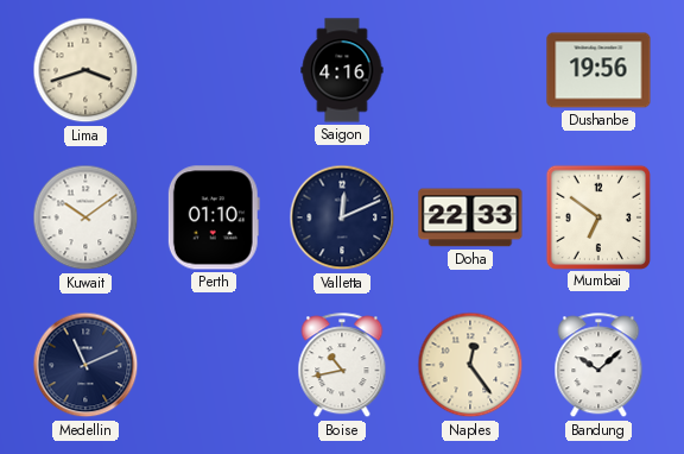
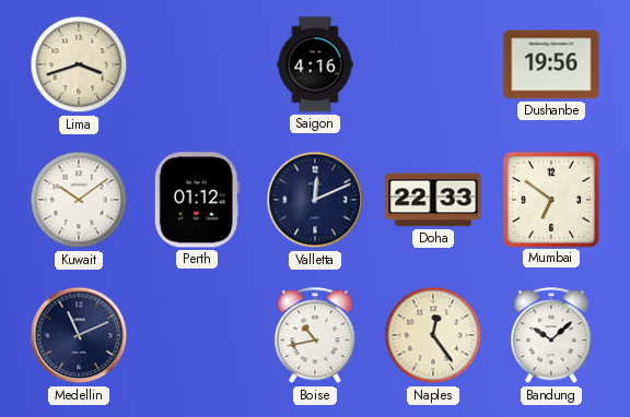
Perth: 01:10 -> 01:12
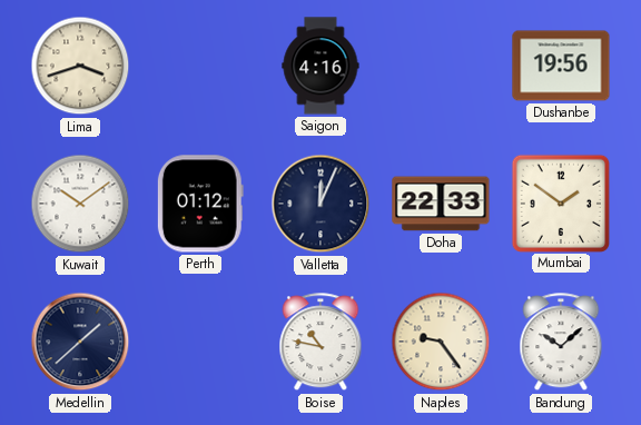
Valletta: 12:11 -> 12:04
Mumbai: 6:51 -> 1:51
Medellin: 11:11 -> 1:38
Boise: 10:43 -> 10:47
Naples: 12:24 -> 9:24
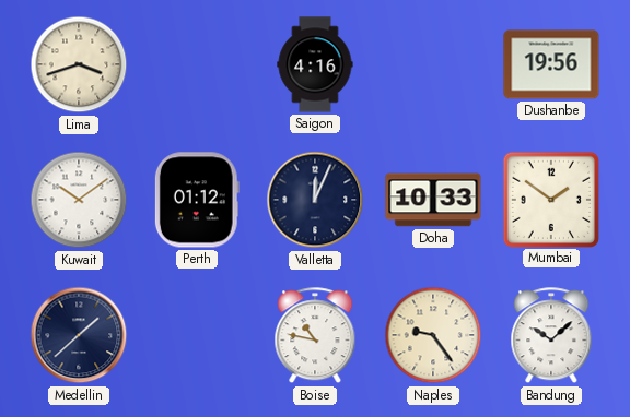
Doha: 22:33 -> 10:33
